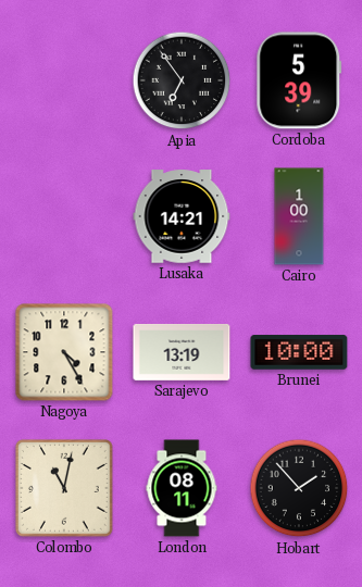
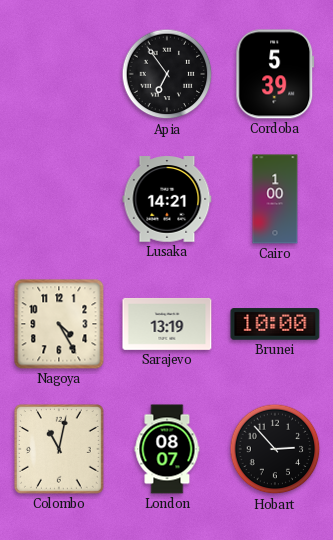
London: 08:11 -> 08:07
Hobart: 1:53 -> 2:53
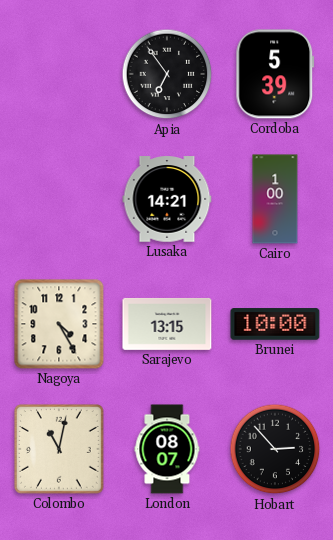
Sarajevo: 13:19 -> 13:15
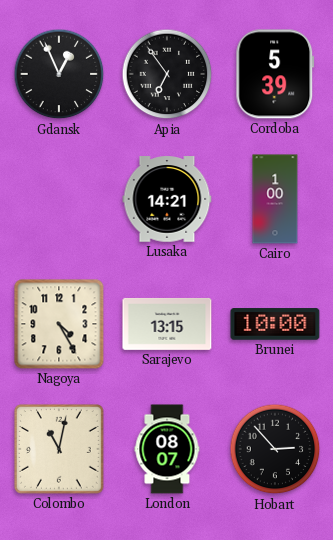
Gdansk: none -> 12:56
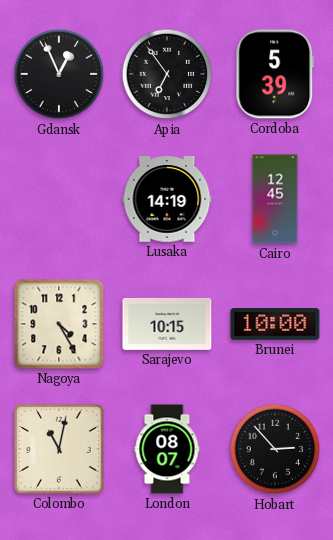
Lusaka: 14:21 -> 14:19
Cairo: 1:00 -> 12:45
Sarajevo: 13:15 -> 10:15
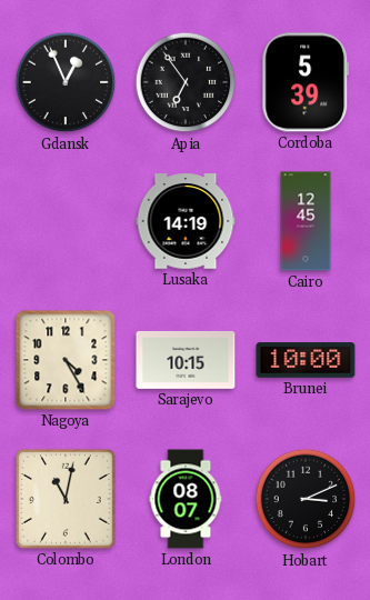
Hobart: 2:53 -> 3:11
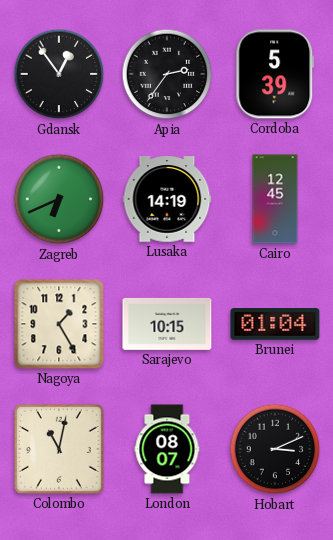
Gdansk: 12:56 -> 12:54
Apia: 6:54 -> 2:36
Zagreb: none -> 6:41
Nagoya: 4:25 -> 1:25
Brunei: 10:00 -> 01:04
